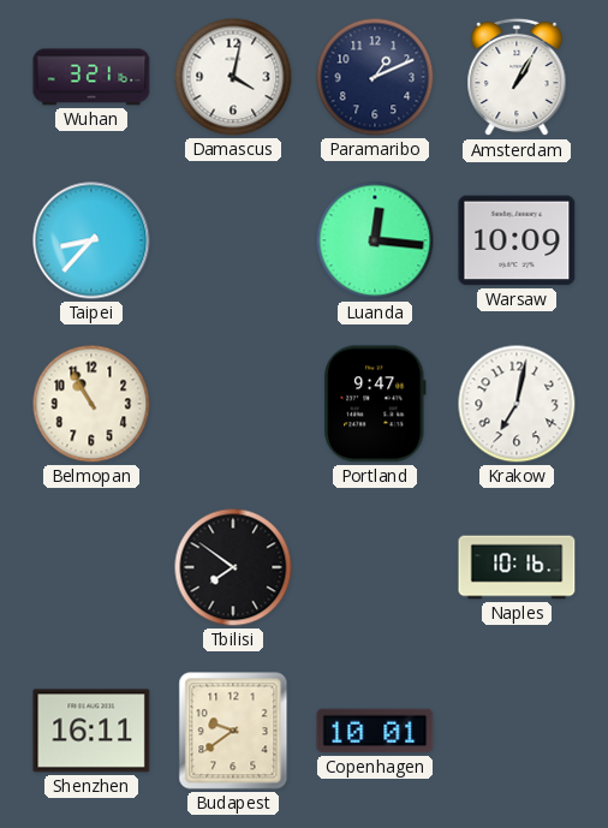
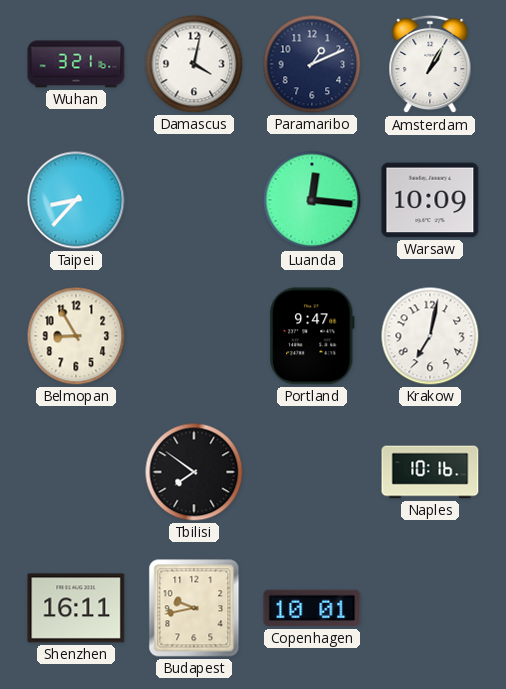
Belmopan: 10:55 -> 8:55
Budapest: 9:39 -> 9:43
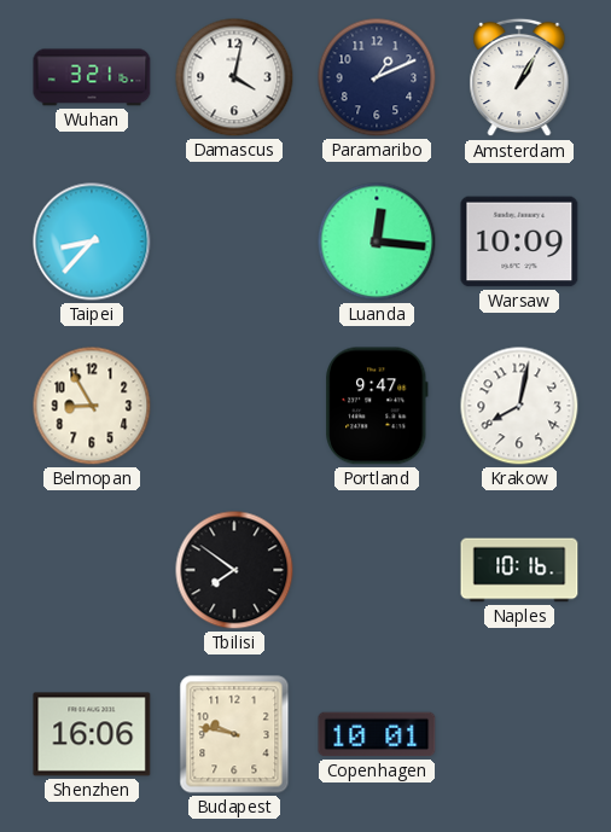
Krakow: 7:02 -> 8:02
Shenzhen: 16:11 -> 16:06
Budapest: 9:43 -> 9:47
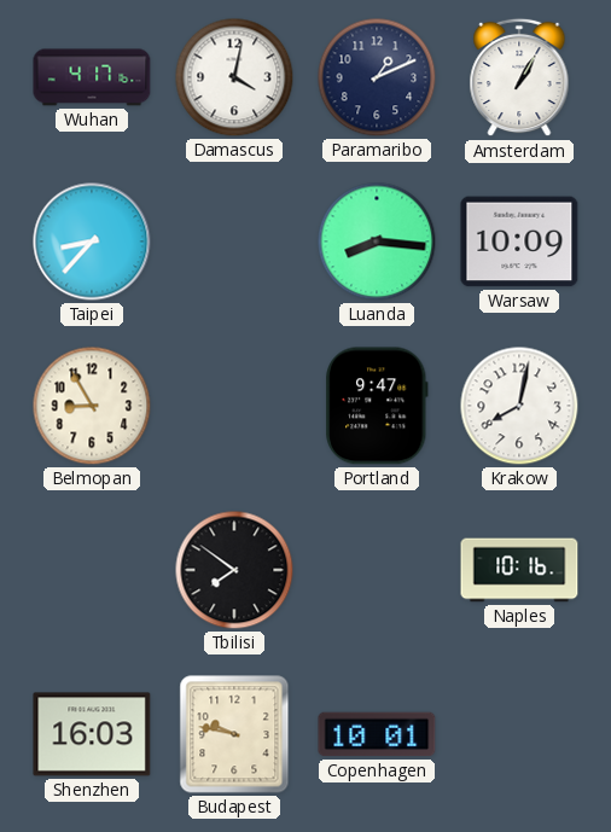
Wuhan: 3:21 -> 4:17
Luanda: 12:16 -> 8:16
Shenzhen: 16:06 -> 16:03
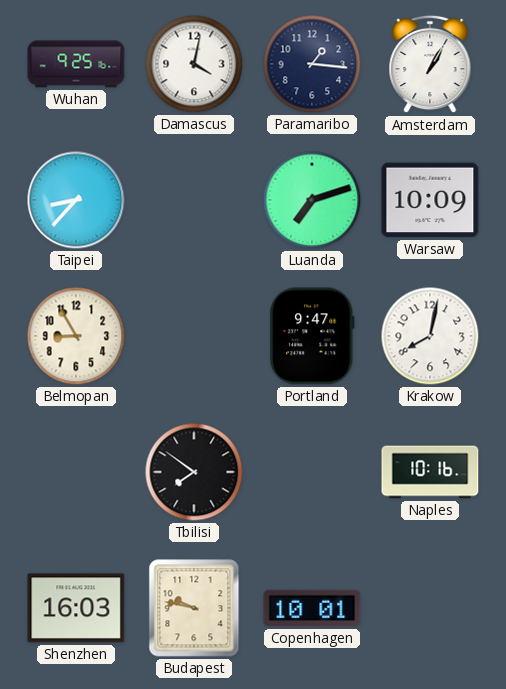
Wuhan: 4:17 -> 9:25
Paramaribo: 1:11 -> 1:16
Luanda: 8:16 -> 7:12
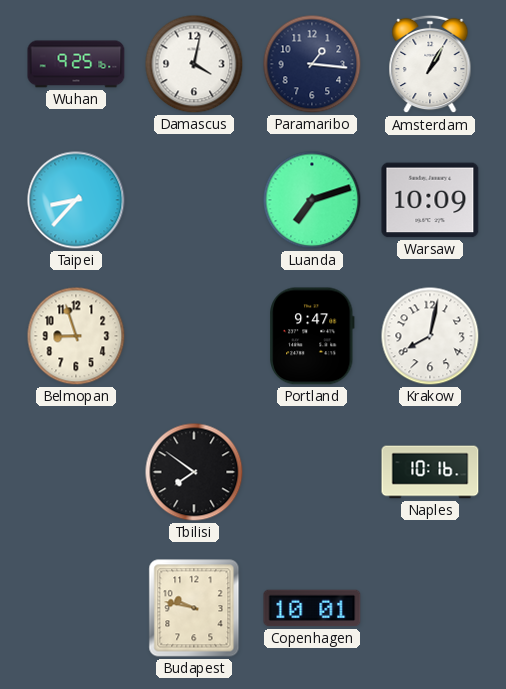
Belmopan: 8:55 -> 8:57
Shenzhen: 16:03 -> none
